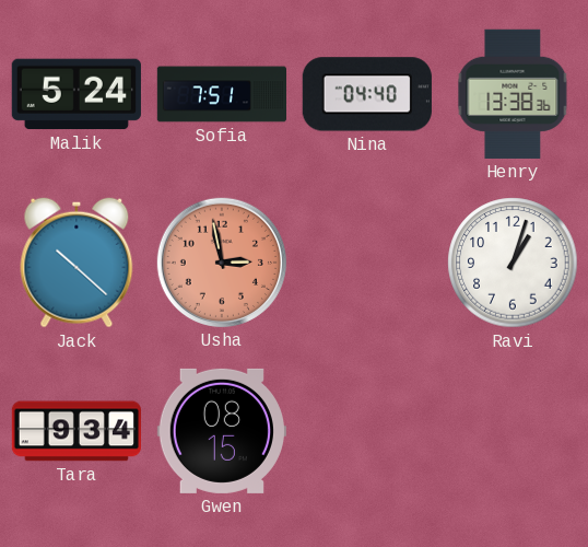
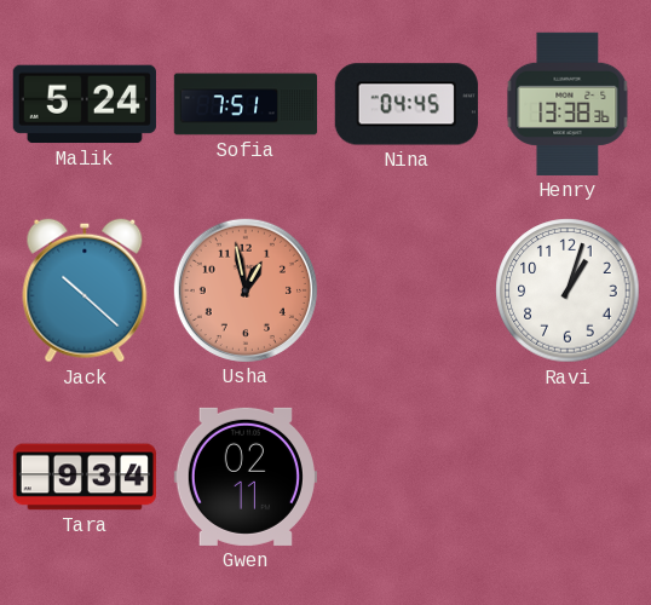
Nina: 04:40 -> 04:45
Usha: 2:58 -> 12:58
Gwen: 08:15 -> 02:11
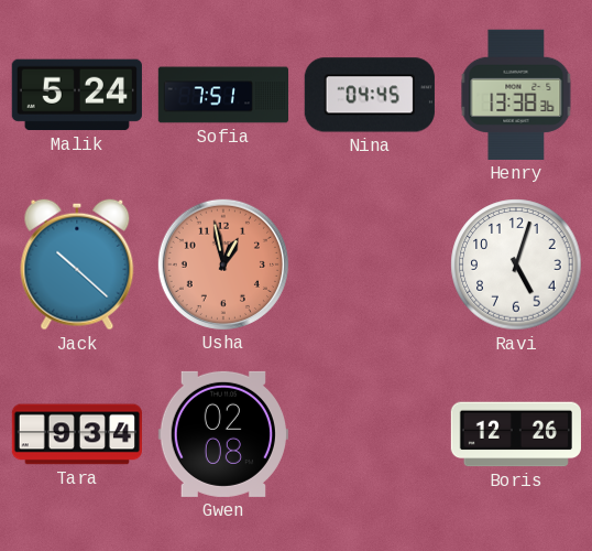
Ravi: 1:03 -> 5:03
Gwen: 02:11 -> 02:08
Boris: none -> 12:26
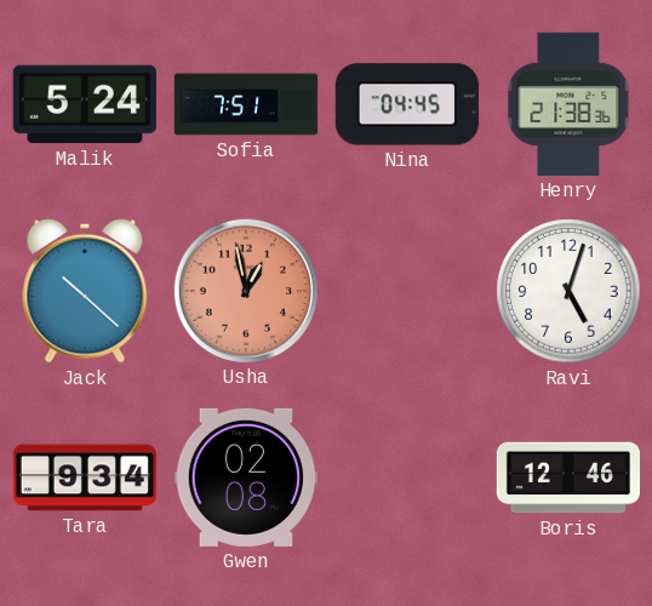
Henry: 13:38 -> 21:38
Boris: 12:26 -> 12:46
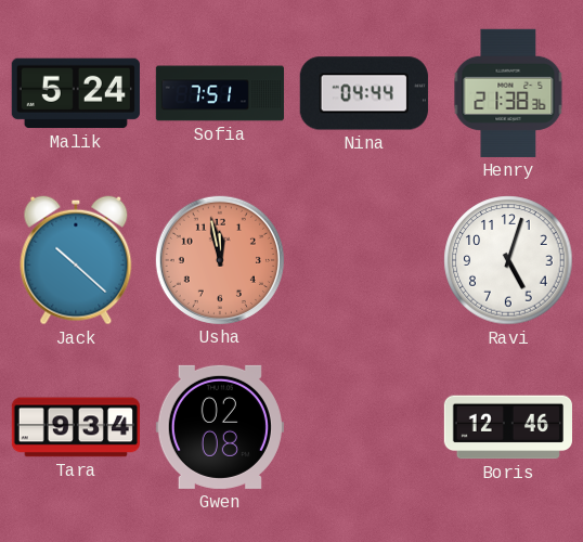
Nina: 04:45 -> 04:44
Usha: 12:58 -> 11:58
